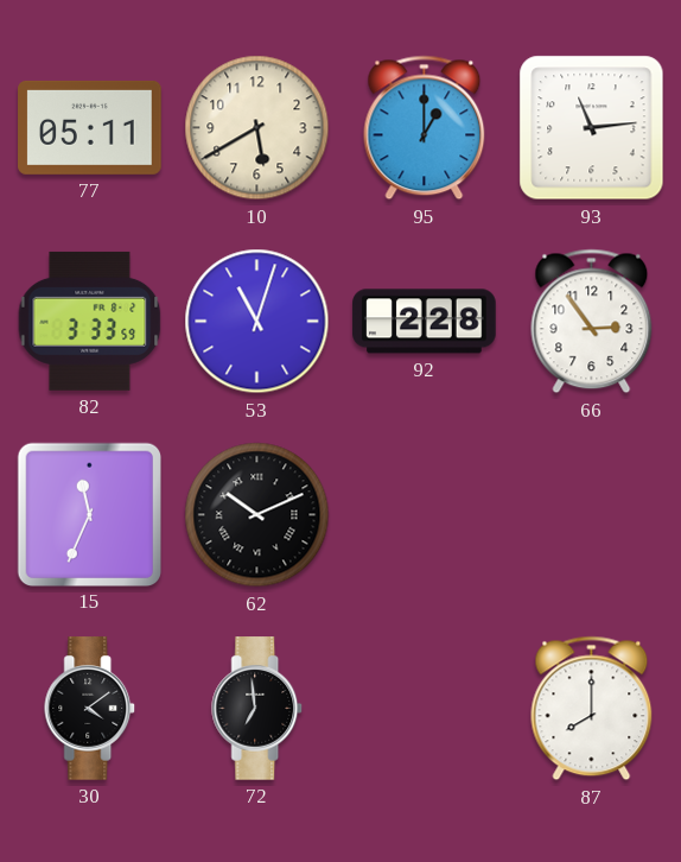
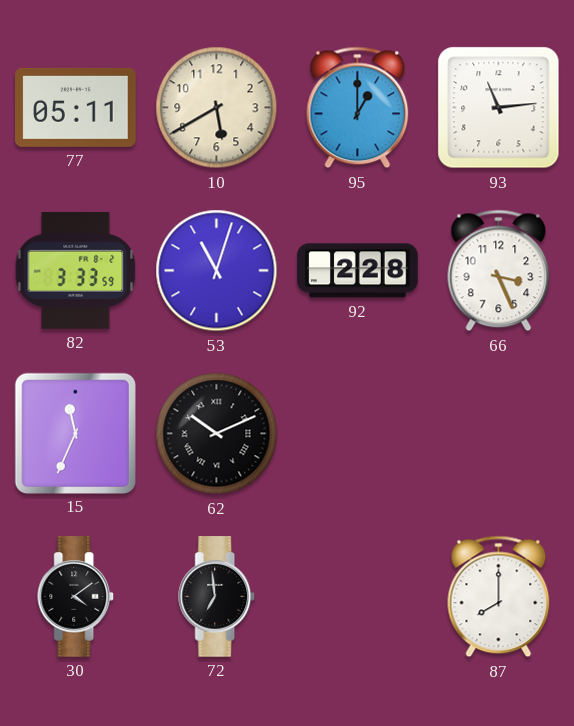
66: 2:54 -> 3:26
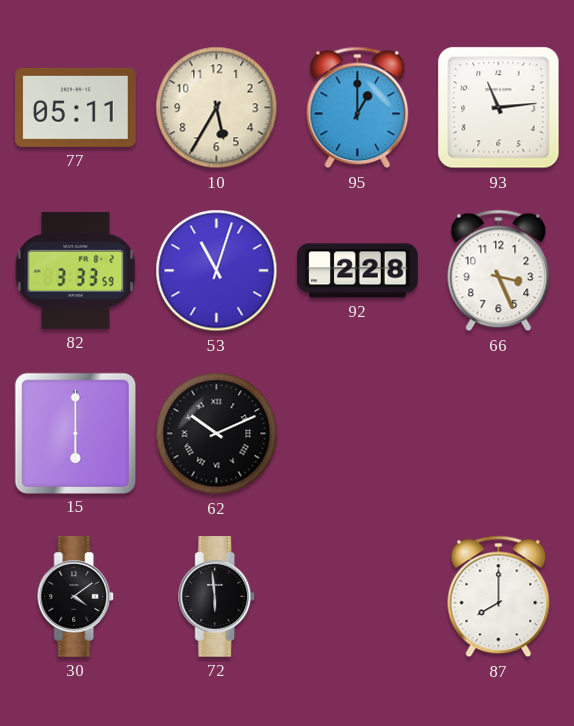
10: 5:40 -> 5:35
15: 11:34 -> 6:00
72: 6:59 -> 5:59
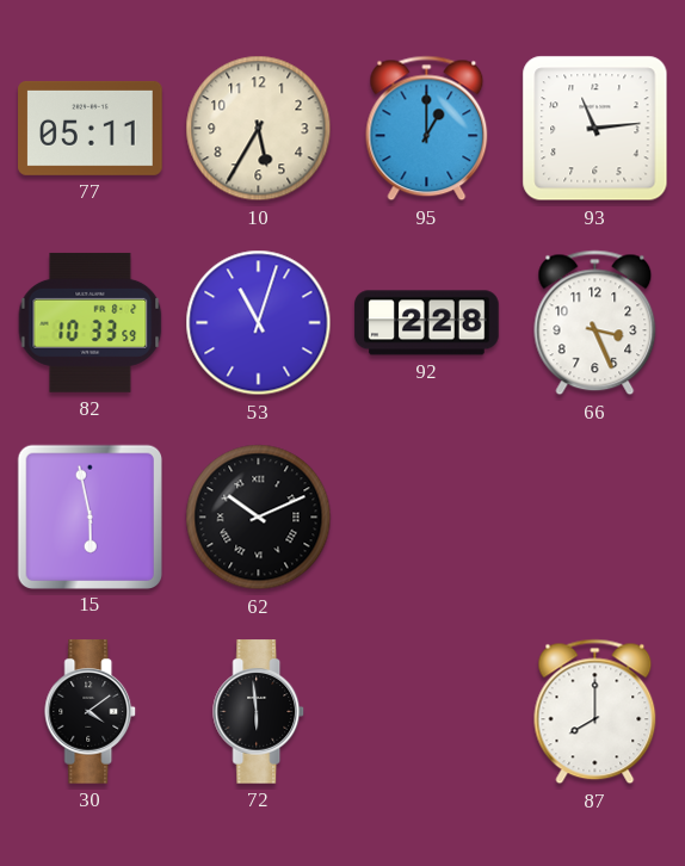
82: 3:33 -> 10:33
15: 6:00 -> 5:58
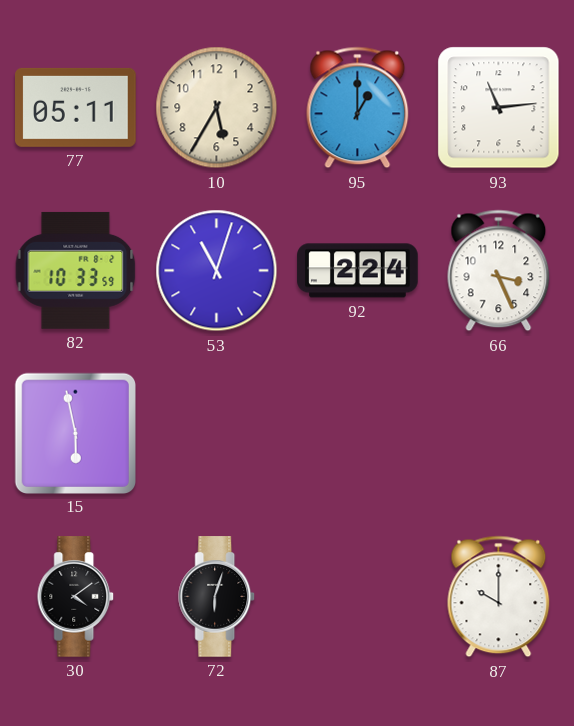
92: 2:28 -> 2:24
62: 10:11 -> none
72: 5:59 -> 6:03
87: 8:00 -> 10:00
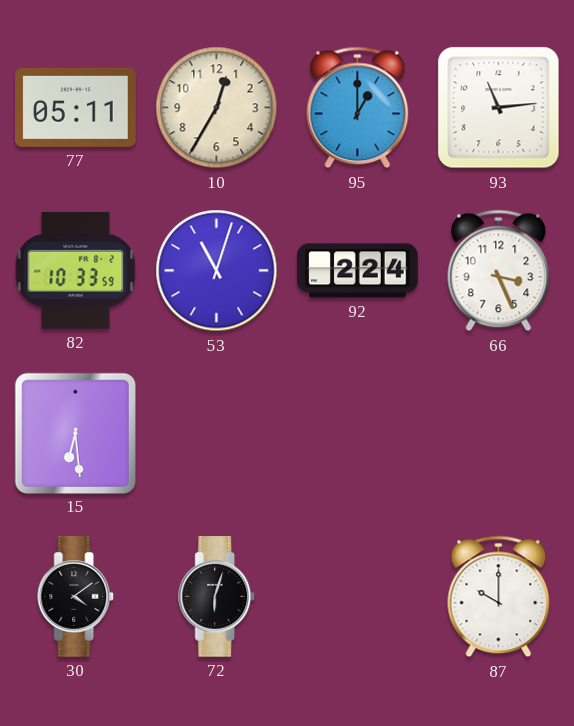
10: 5:35 -> 12:35
15: 5:58 -> 6:29
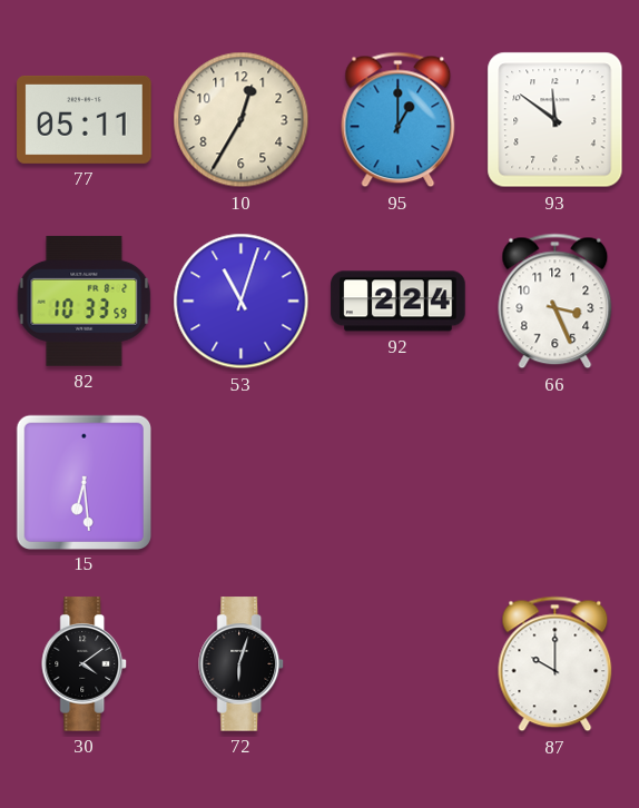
93: 11:14 -> 11:51
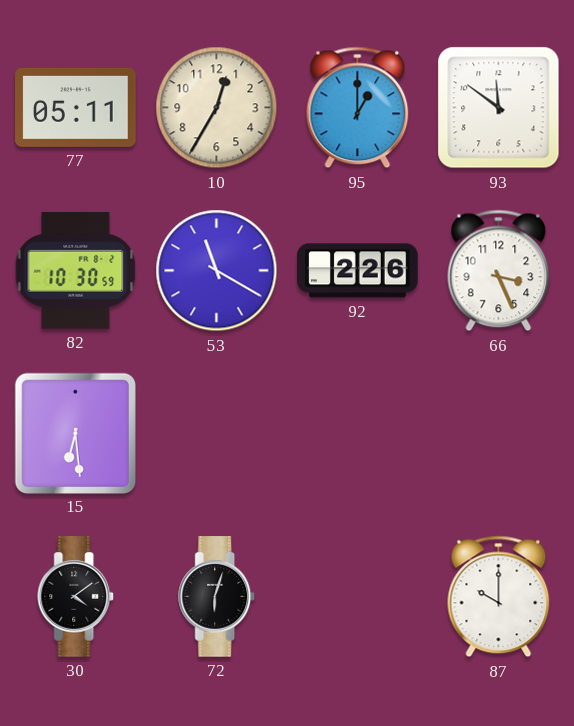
82: 10:33 -> 10:30
53: 11:03 -> 11:20
92: 2:24 -> 2:26
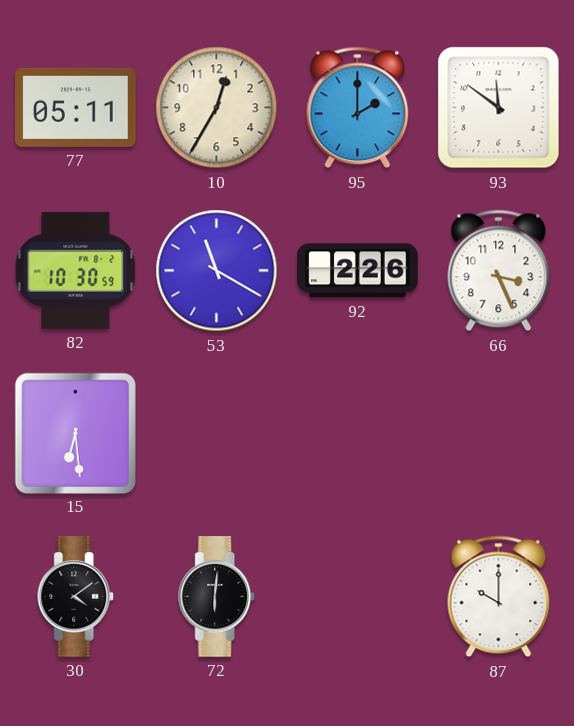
95: 1:00 -> 2:00
72: 6:03 -> 6:01
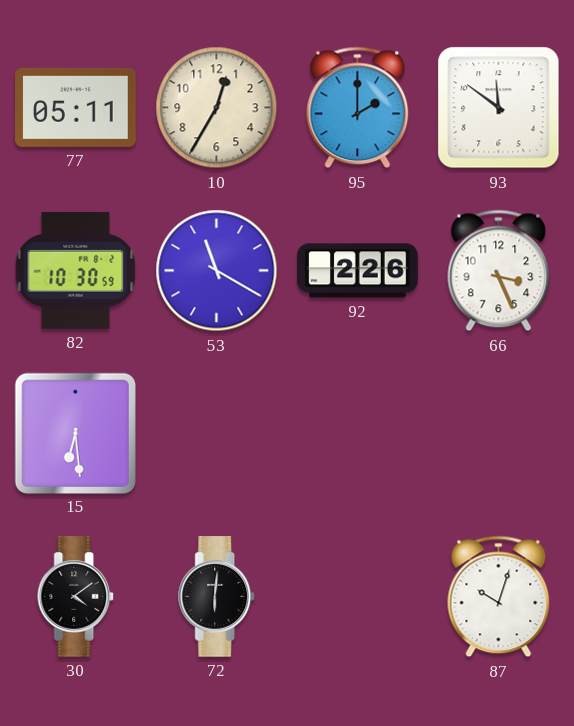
87: 10:00 -> 10:03
